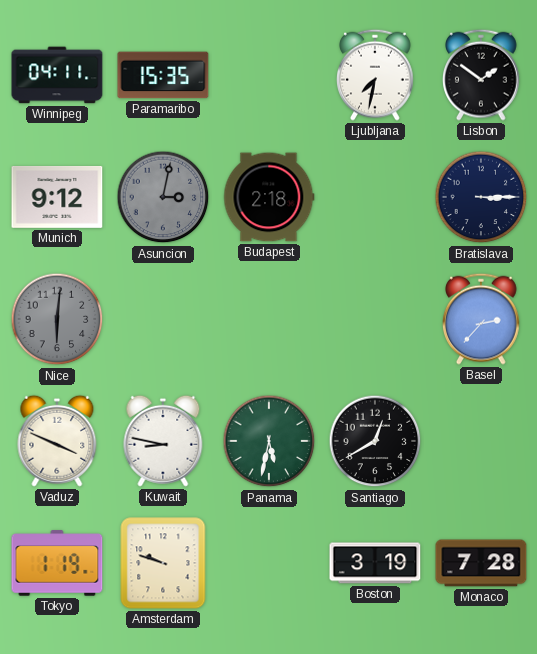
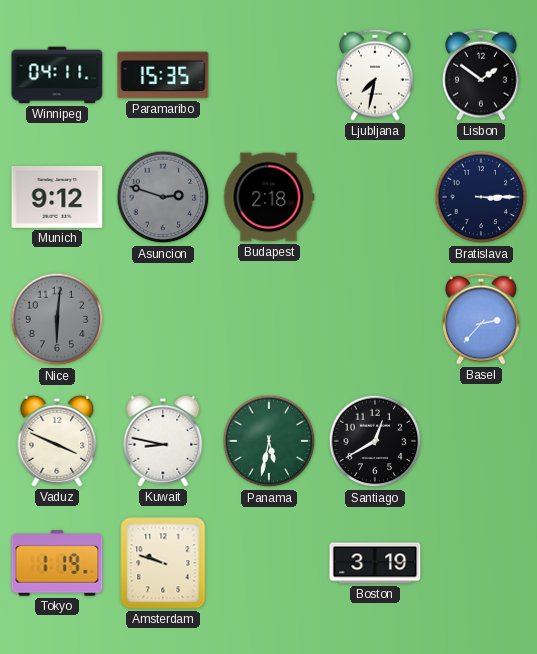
Asuncion: 3:02 -> 2:48
Monaco: 7:28 -> none
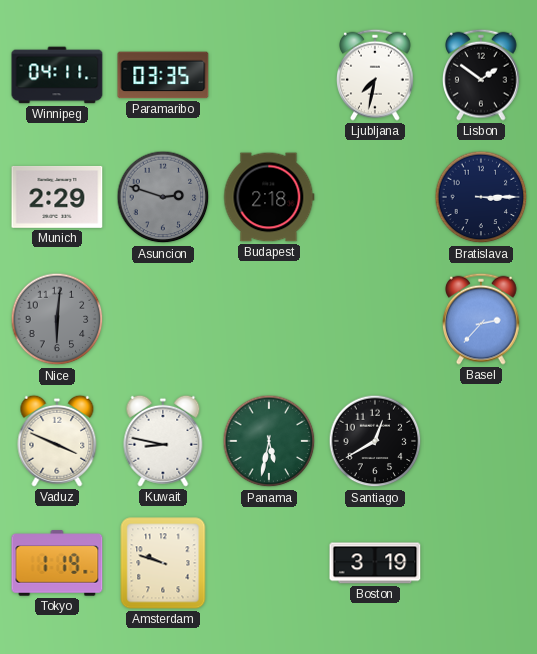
Paramaribo: 15:35 -> 03:35
Munich: 9:12 -> 2:29
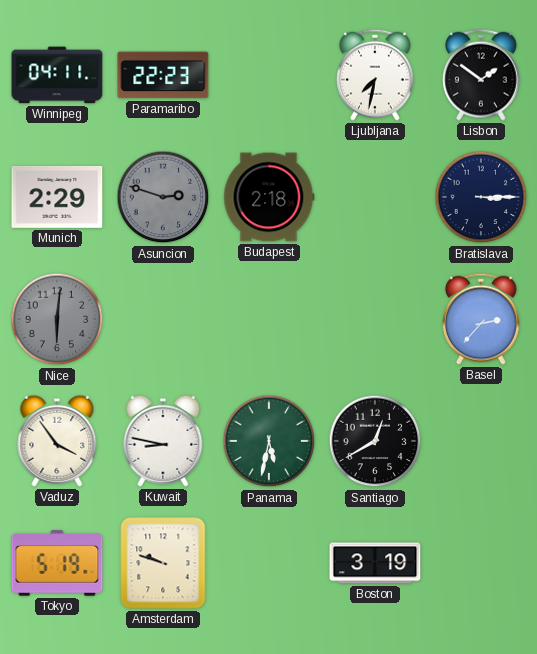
Paramaribo: 03:35 -> 22:23
Vaduz: 3:49 -> 3:54
Tokyo: 1:19 -> 5:19
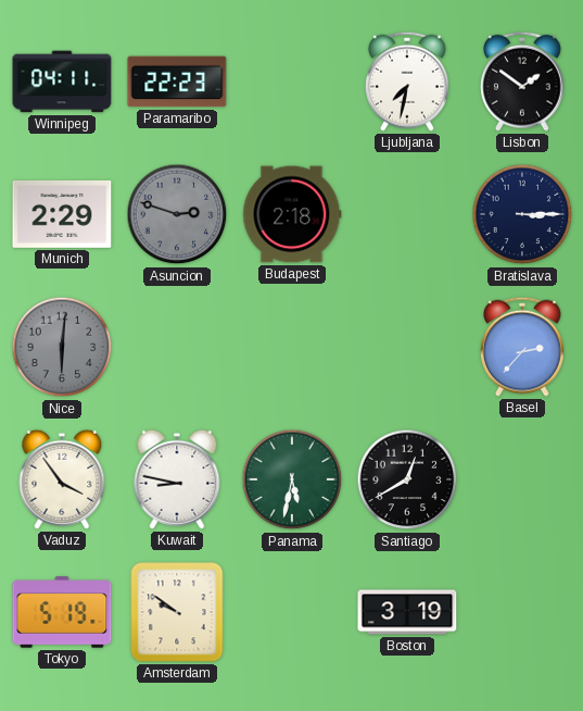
Amsterdam: 9:48 -> 9:51
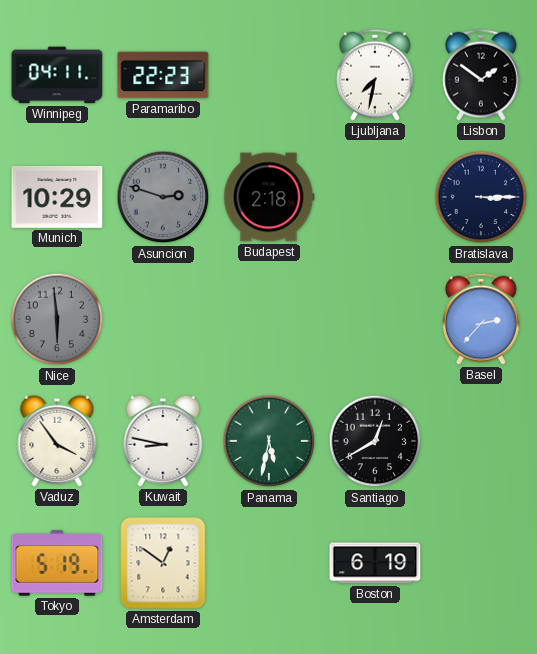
Munich: 2:29 -> 10:29
Nice: 6:01 -> 5:59
Amsterdam: 9:51 -> 12:51
Boston: 3:19 -> 6:19
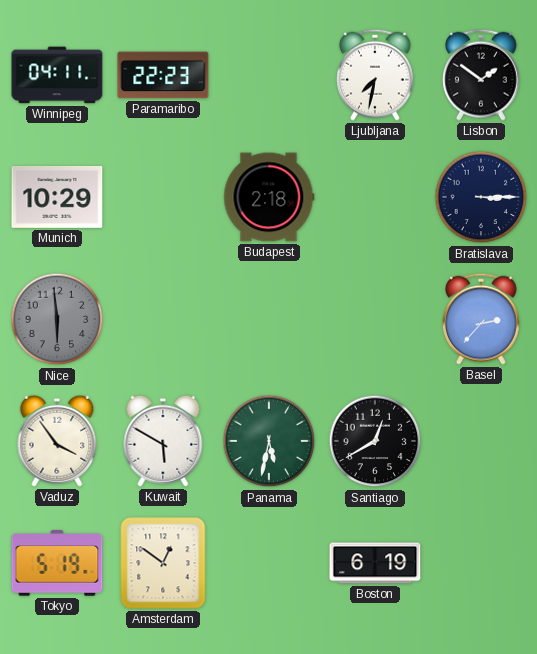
Asuncion: 2:48 -> none
Kuwait: 8:47 -> 5:50
